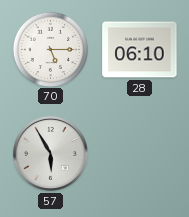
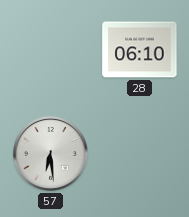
70: 5:15 -> none
57: 5:55 -> 6:29
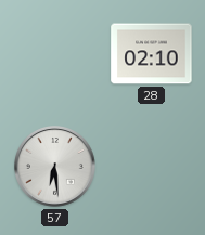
28: 06:10 -> 02:10
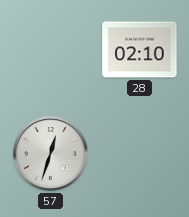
57: 6:29 -> 12:33
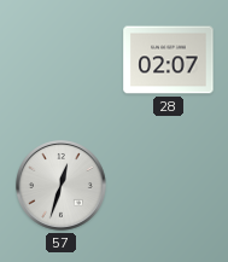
28: 02:10 -> 02:07
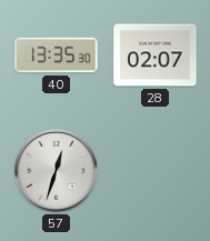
40: none -> 13:35
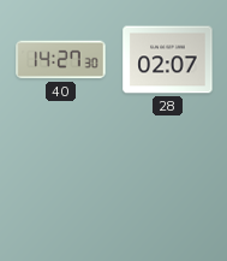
40: 13:35 -> 14:27
57: 12:33 -> none
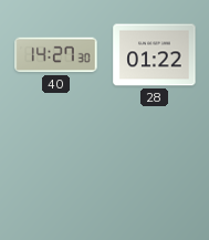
28: 02:07 -> 01:22
